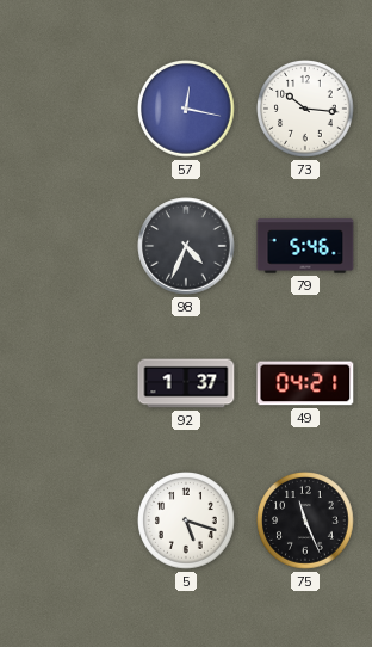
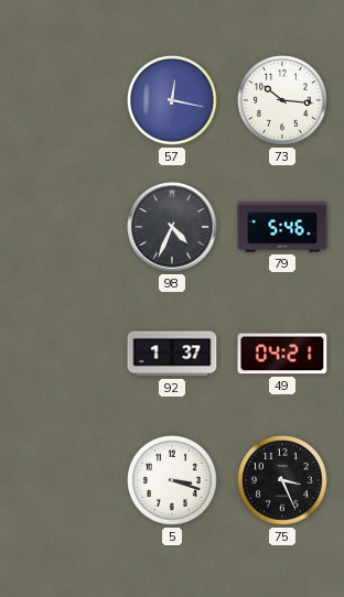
5: 5:18 -> 3:18
75: 11:26 -> 3:26
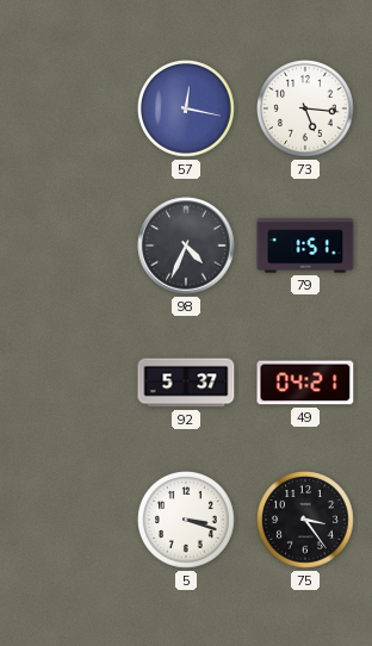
73: 10:16 -> 5:16
79: 5:46 -> 1:51
92: 1:37 -> 5:37
75: 3:26 -> 3:24
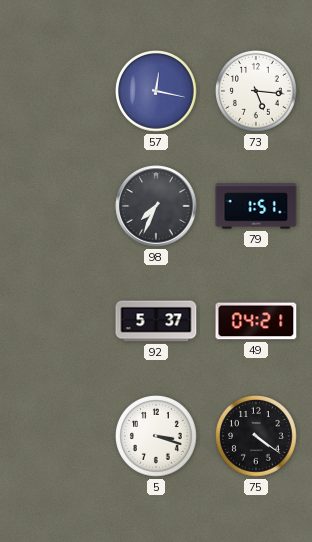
98: 4:34 -> 7:34
75: 3:24 -> 4:21
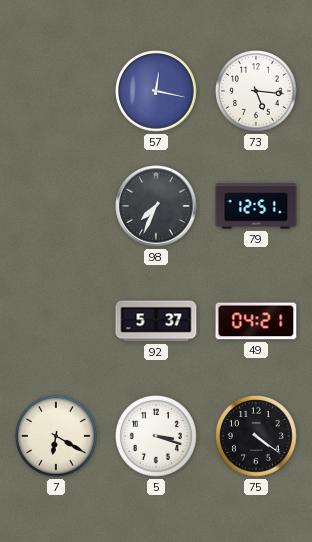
79: 1:51 -> 12:51
7: none -> 6:20
